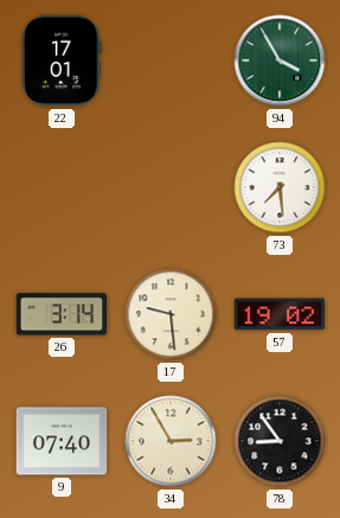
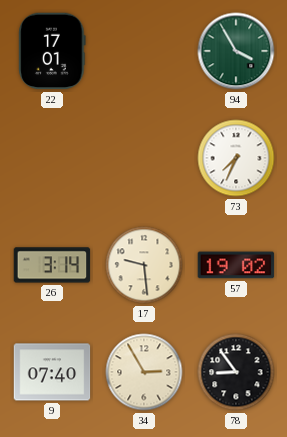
73: 7:29 -> 7:34
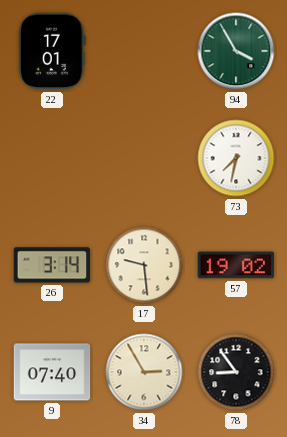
73: 7:34 -> 7:32
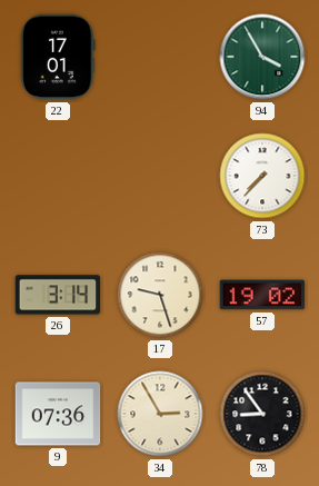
73: 7:32 -> 7:37
17: 9:29 -> 9:27
9: 07:40 -> 07:36
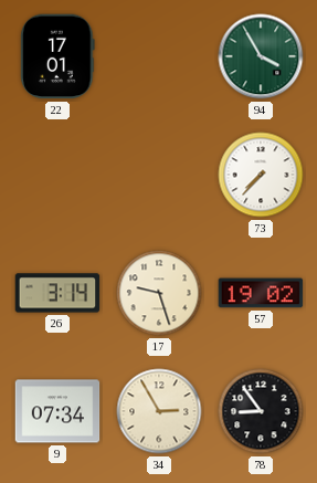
9: 07:36 -> 07:34
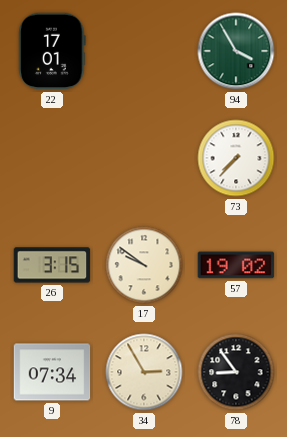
26: 3:14 -> 3:15
17: 9:27 -> 9:51
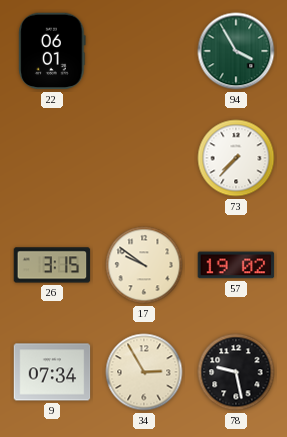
22: 17:01 -> 06:01
78: 8:54 -> 9:28
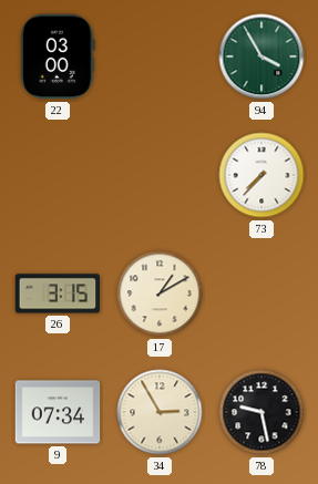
22: 06:01 -> 03:00
17: 9:51 -> 1:10
57: 19:02 -> none
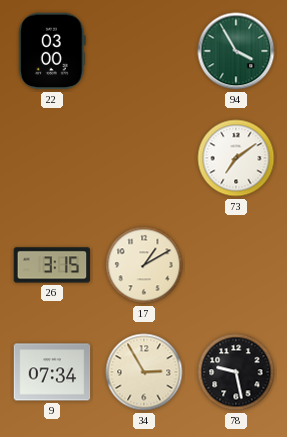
73: 7:37 -> 7:09
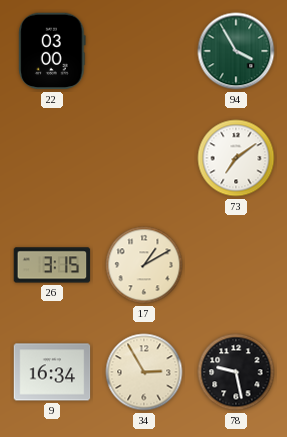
9: 07:34 -> 16:34
